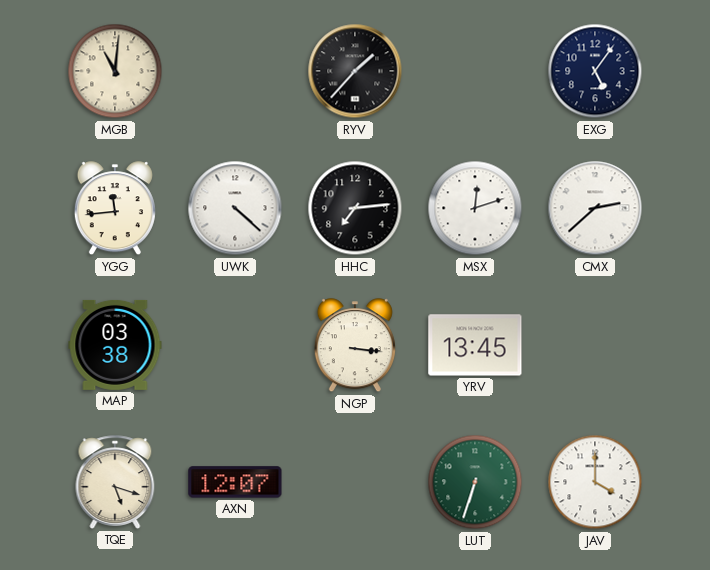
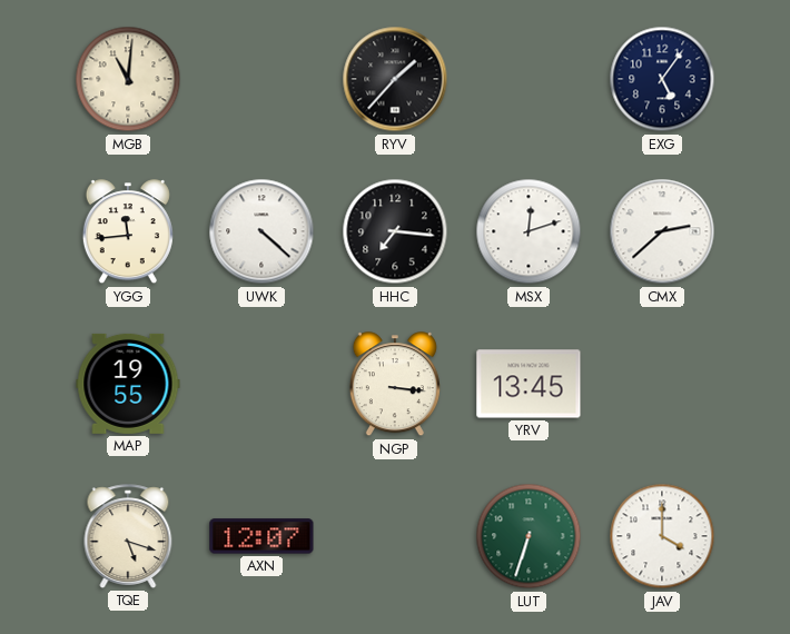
HHC: 7:14 -> 7:16
MAP: 03:38 -> 19:55
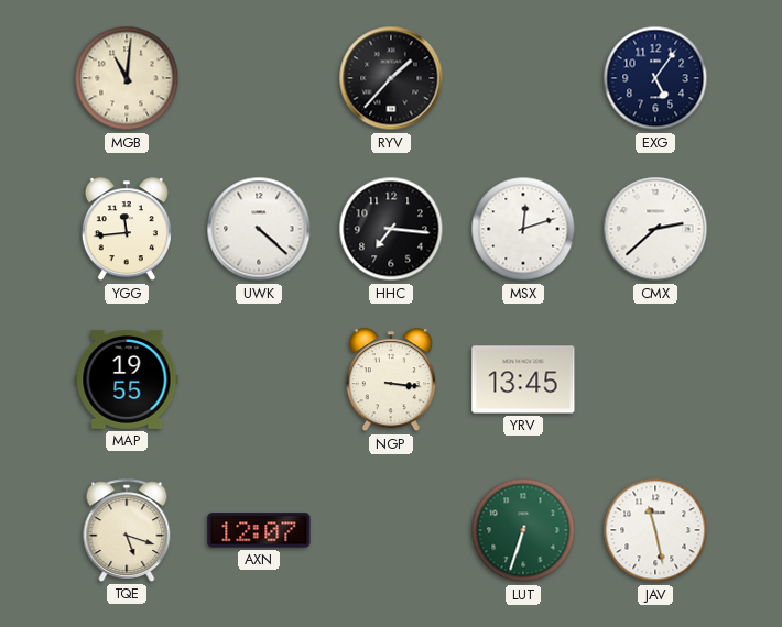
JAV: 4:00 -> 11:28
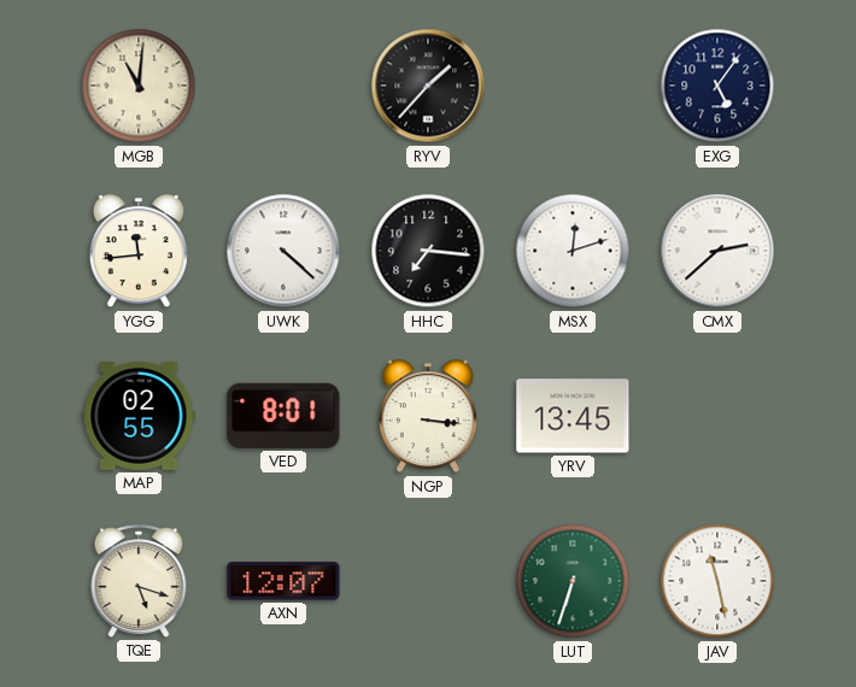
MAP: 19:55 -> 02:55
VED: none -> 8:01
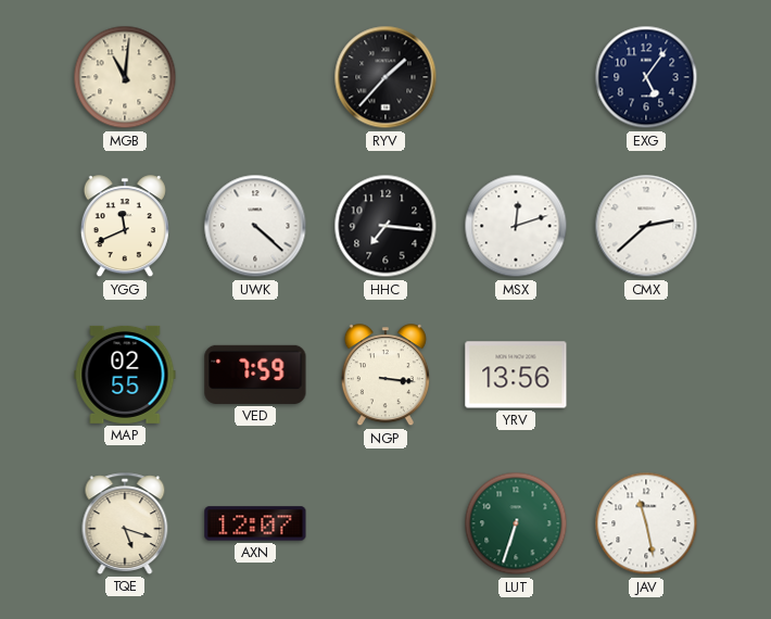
YGG: 11:44 -> 11:41
VED: 8:01 -> 7:59
YRV: 13:45 -> 13:56
